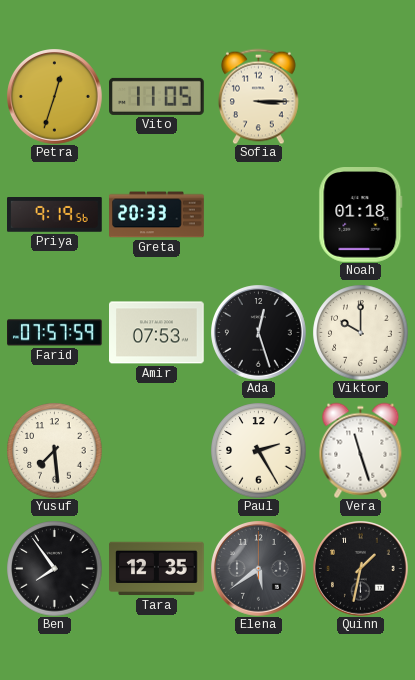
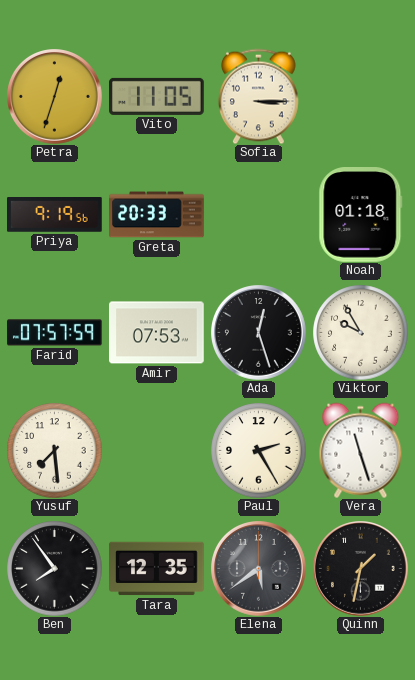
Viktor: 10:00 -> 9:55
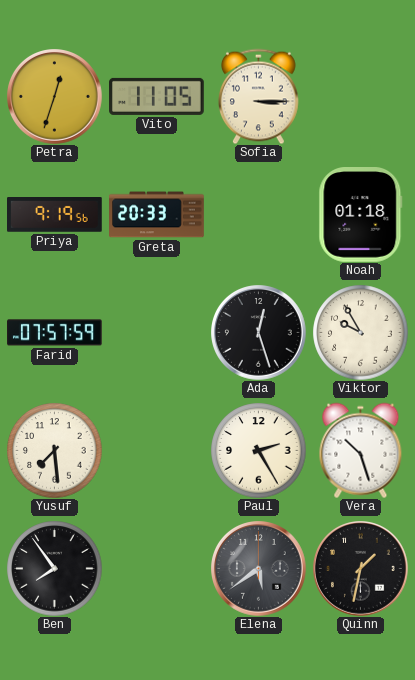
Amir: 07:53 -> none
Vera: 11:27 -> 10:27
Tara: 12:35 -> none
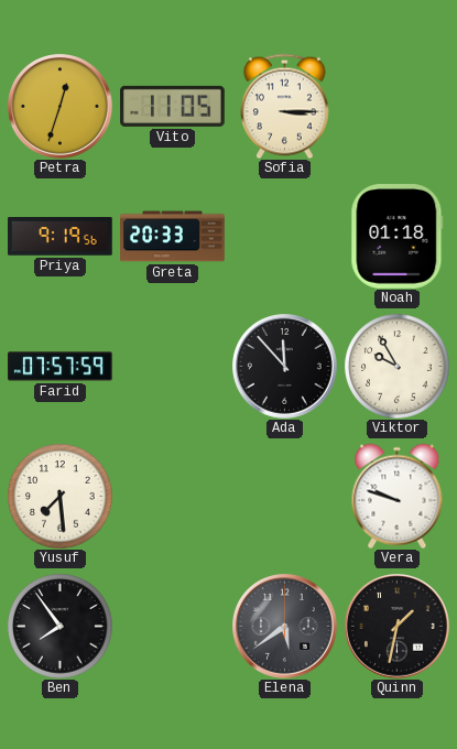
Ada: 12:27 -> 11:53
Paul: 2:25 -> none
Vera: 10:27 -> 9:48
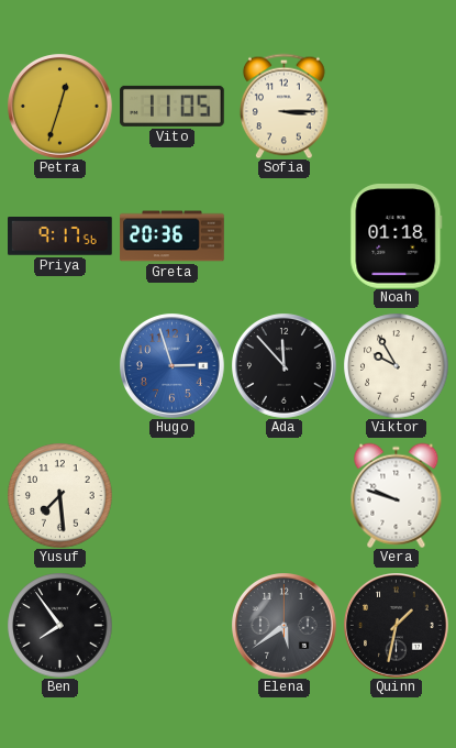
Priya: 9:19 -> 9:17
Greta: 20:33 -> 20:36
Farid: 07:57 -> none
Hugo: none -> 2:57
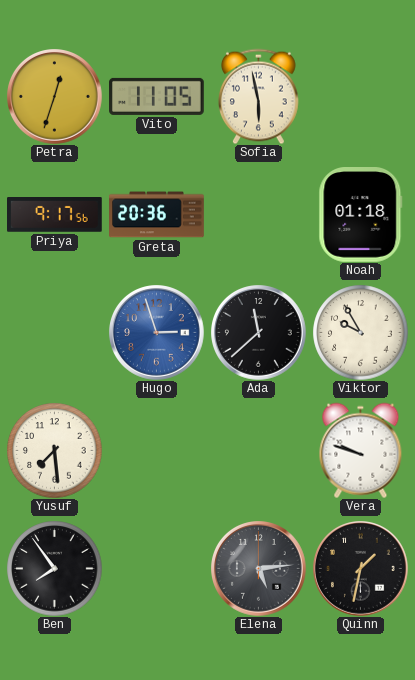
Sofia: 3:15 -> 5:58
Ada: 11:53 -> 11:38
Elena: 5:39 -> 5:14
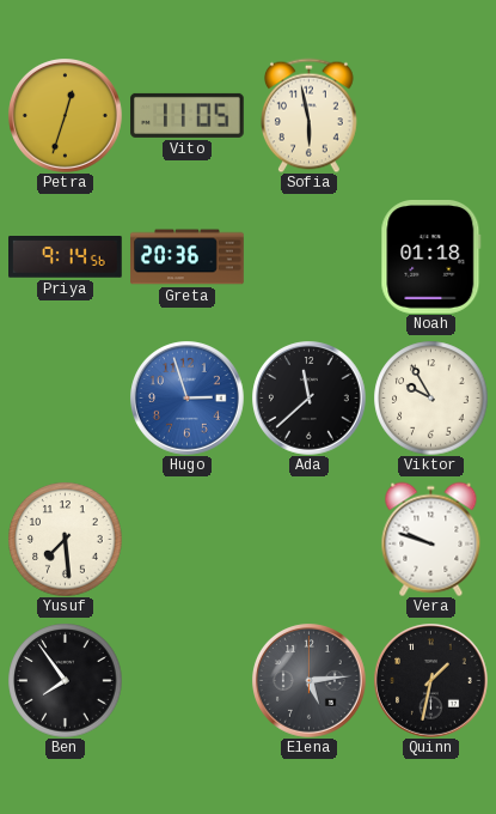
Priya: 9:17 -> 9:14
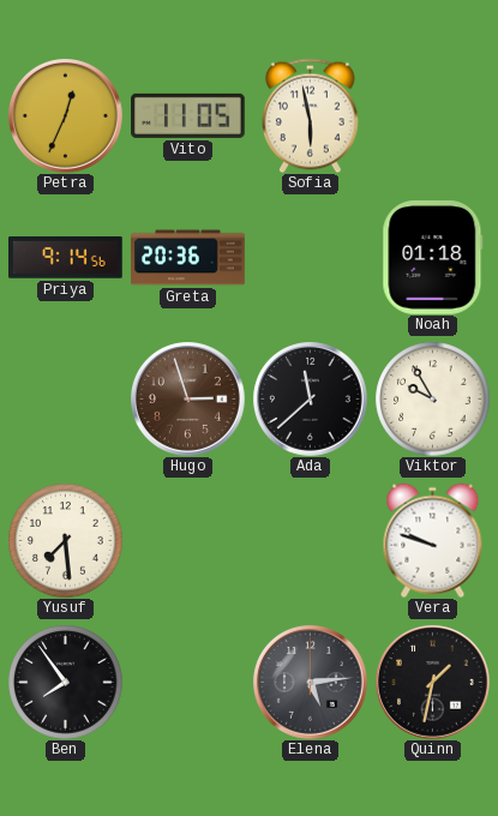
Petra: 12:33 -> 12:34
Hugo dial: blue -> brown
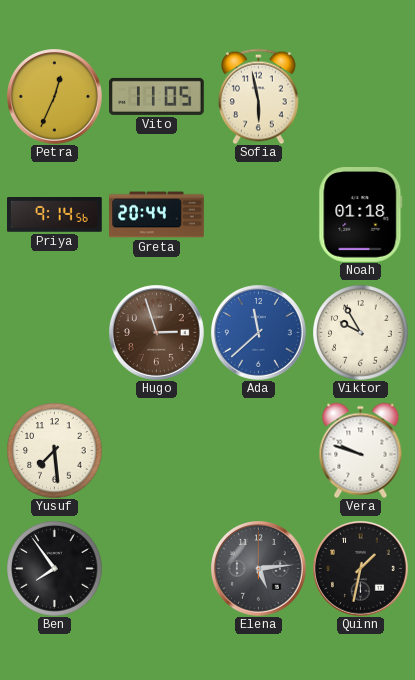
Greta: 20:36 -> 20:44
Ada dial: black -> blue
